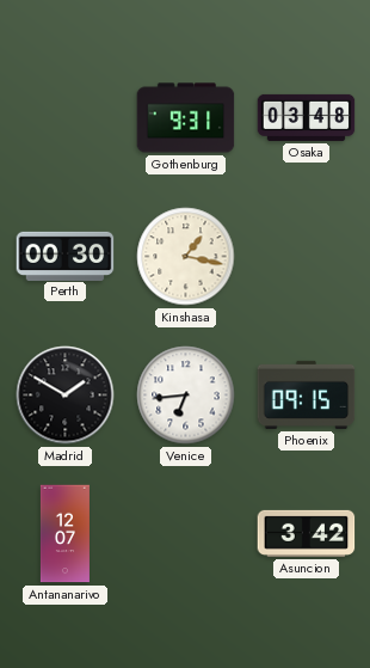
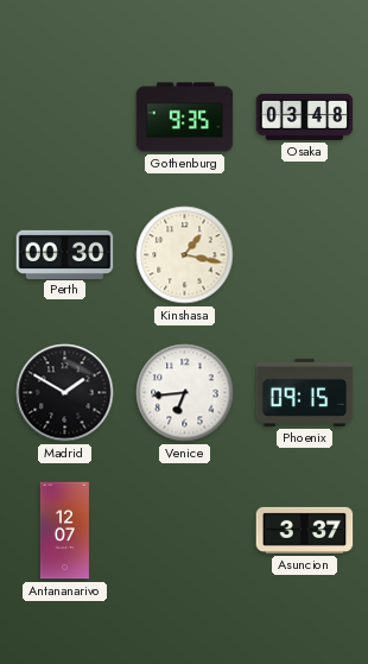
Gothenburg: 9:31 -> 9:35
Asuncion: 3:42 -> 3:37
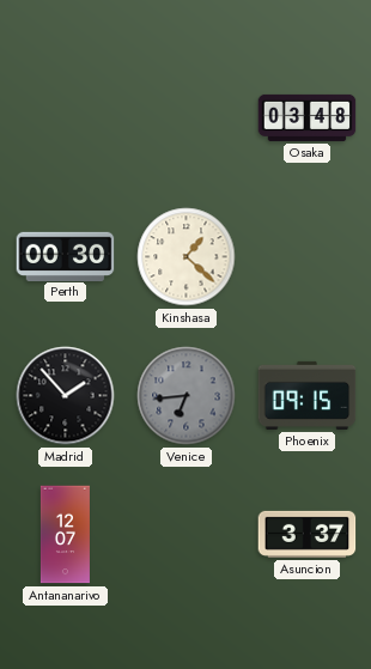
Gothenburg: 9:35 -> none
Kinshasa: 1:17 -> 1:22
Madrid: 1:50 -> 1:53
Venice dial: white -> grey
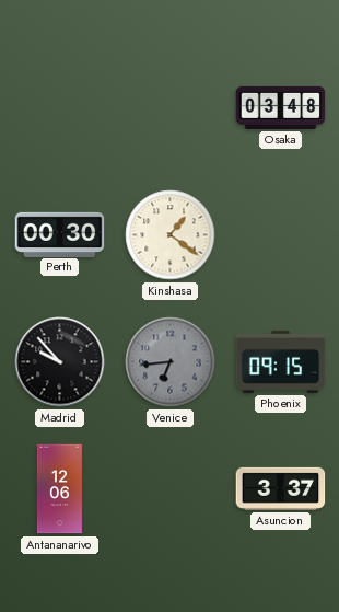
Kinshasa: 1:22 -> 1:21
Madrid: 1:53 -> 9:53
Antananarivo: 12:07 -> 12:06
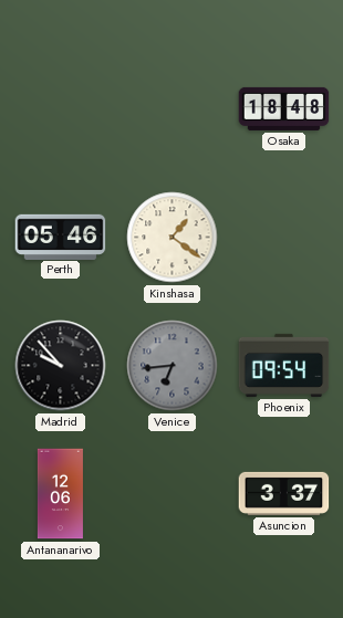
Osaka: 03:48 -> 18:48
Perth: 00:30 -> 05:46
Phoenix: 09:15 -> 09:54
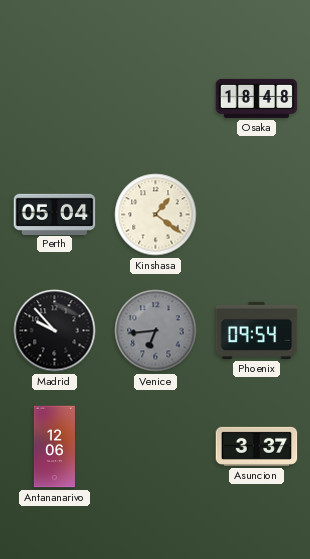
Perth: 05:46 -> 05:04
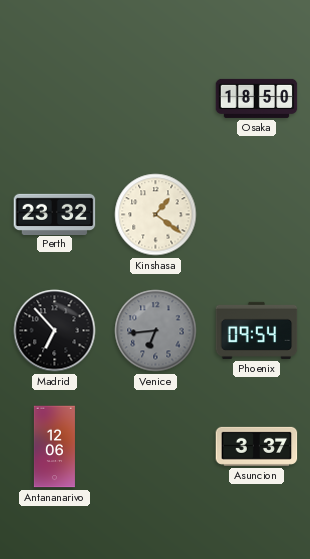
Osaka: 18:48 -> 18:50
Perth: 05:04 -> 23:32
Madrid: 9:53 -> 6:53
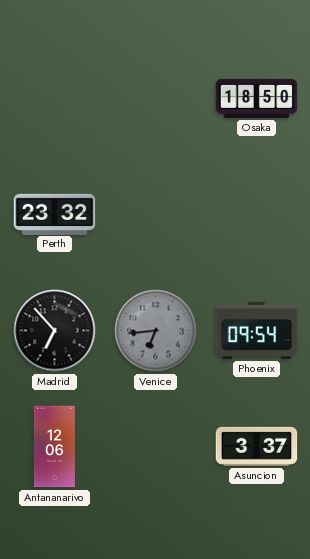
Kinshasa: 1:21 -> none
